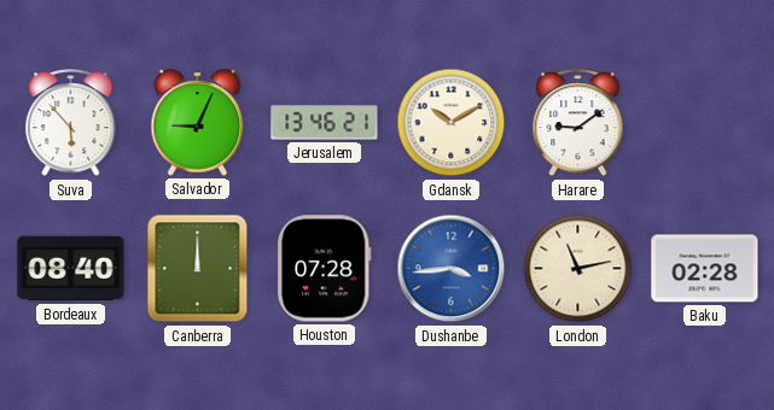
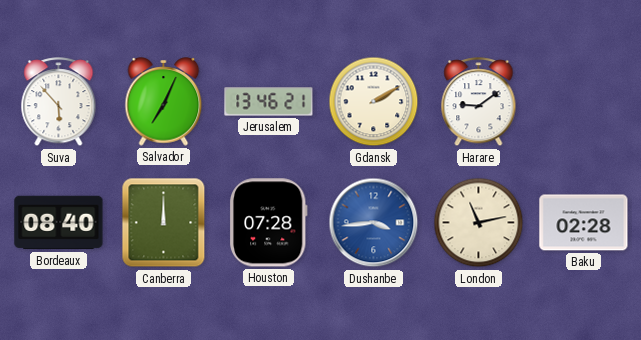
Salvador: 9:04 -> 7:04
Gdansk: 10:10 -> 2:10
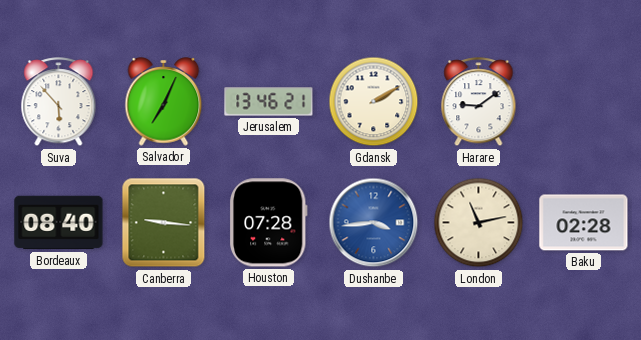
Canberra: 12:00 -> 9:16
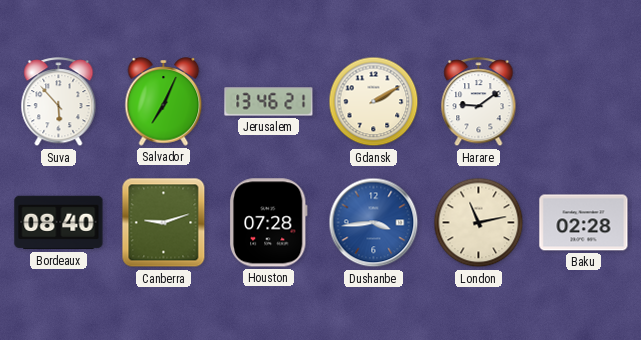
Canberra: 9:16 -> 9:12
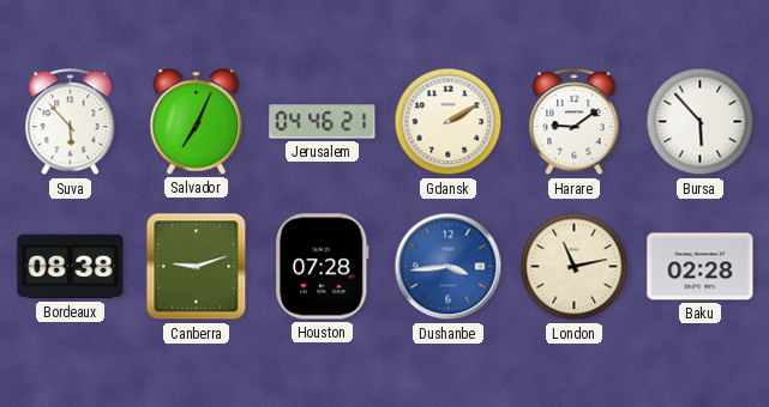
Jerusalem: 13:46 -> 04:46
Bursa: none -> 5:53
Bordeaux: 08:40 -> 08:38
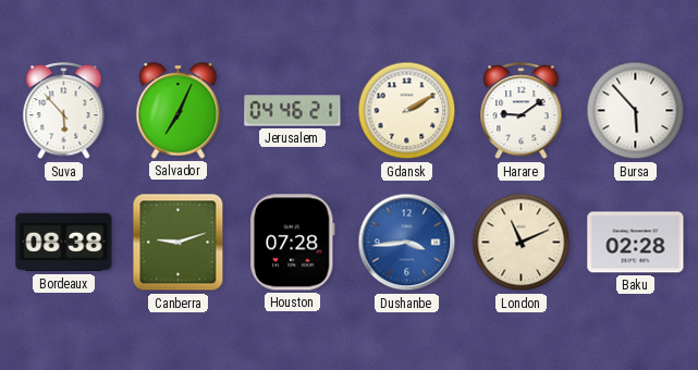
London: 11:13 -> 11:11
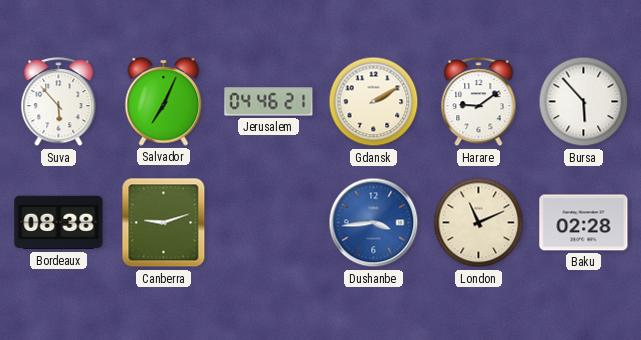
Houston: 07:28 -> none
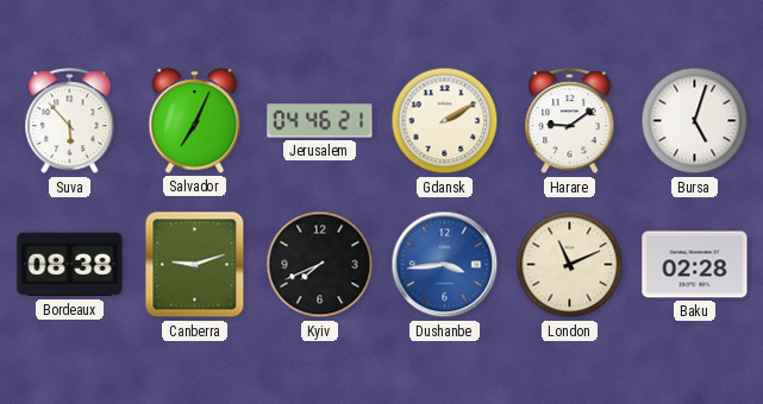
Bursa: 5:53 -> 5:03
Kyiv: none -> 7:41
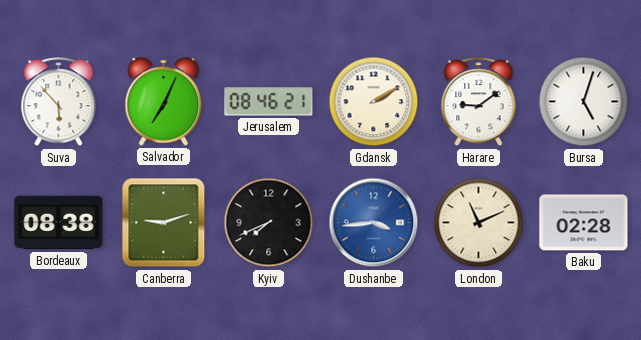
Jerusalem: 04:46 -> 08:46
